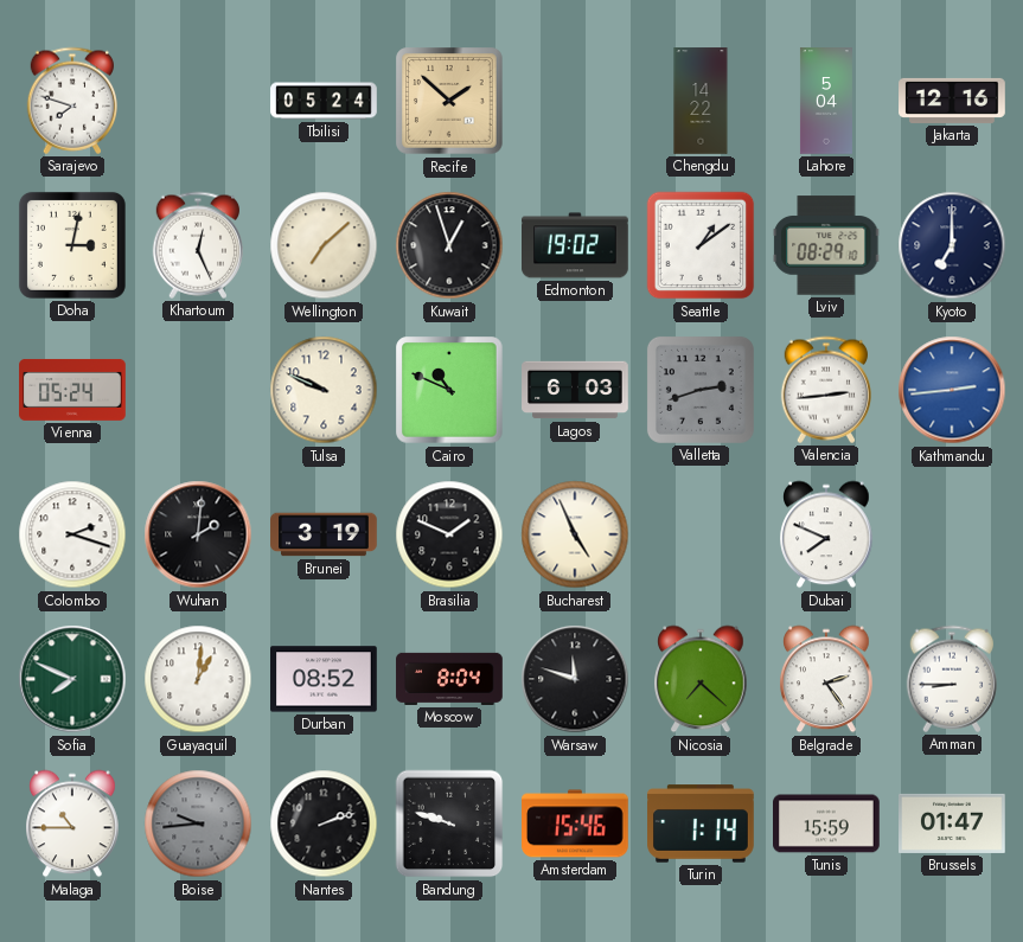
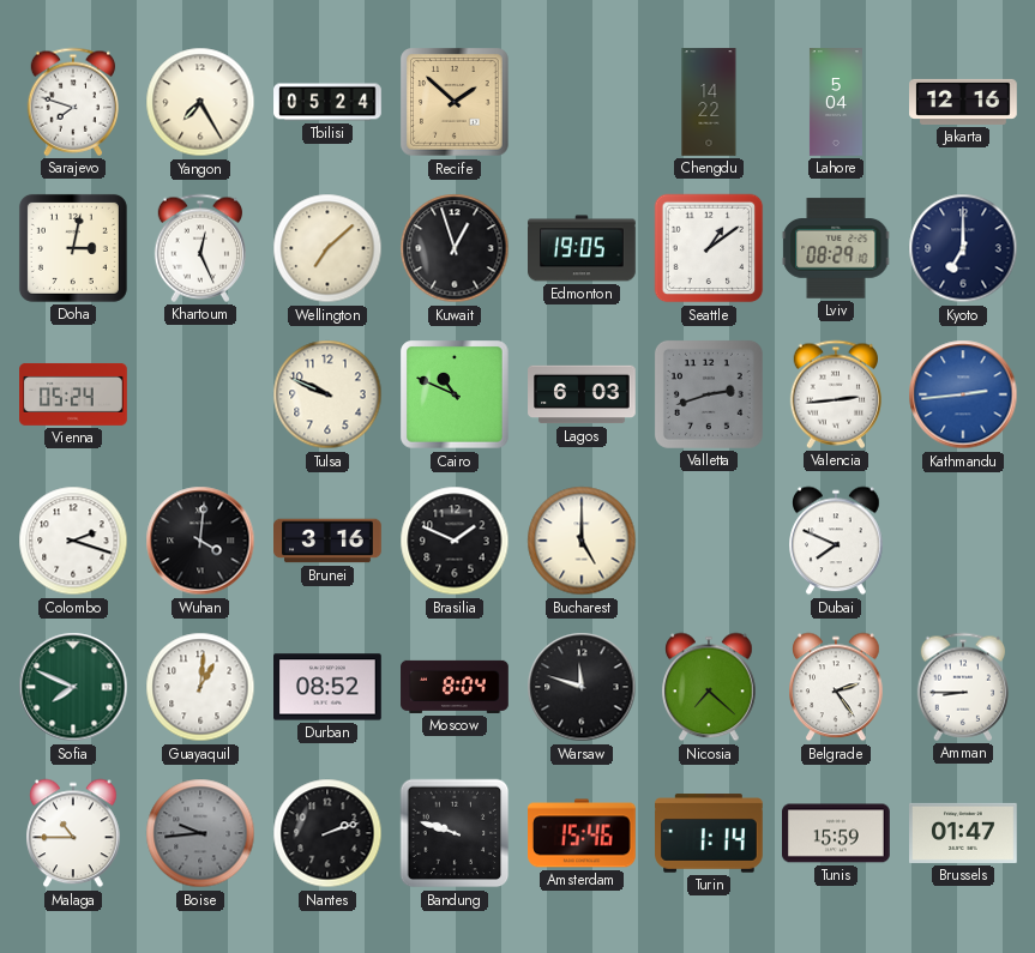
Yangon: none -> 7:25
Edmonton: 19:02 -> 19:05
Wuhan: 2:01 -> 4:01
Brunei: 3:19 -> 3:16
Bucharest: 4:56 -> 5:00
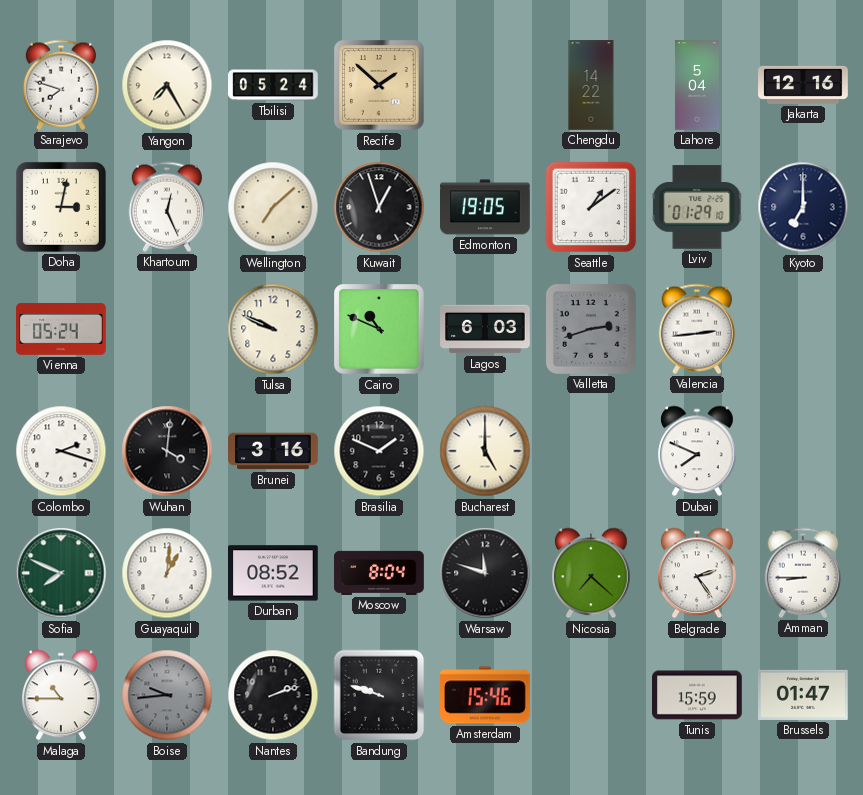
Lviv: 08:29 -> 01:29
Kathmandu: 2:44 -> none
Turin: 1:14 -> none
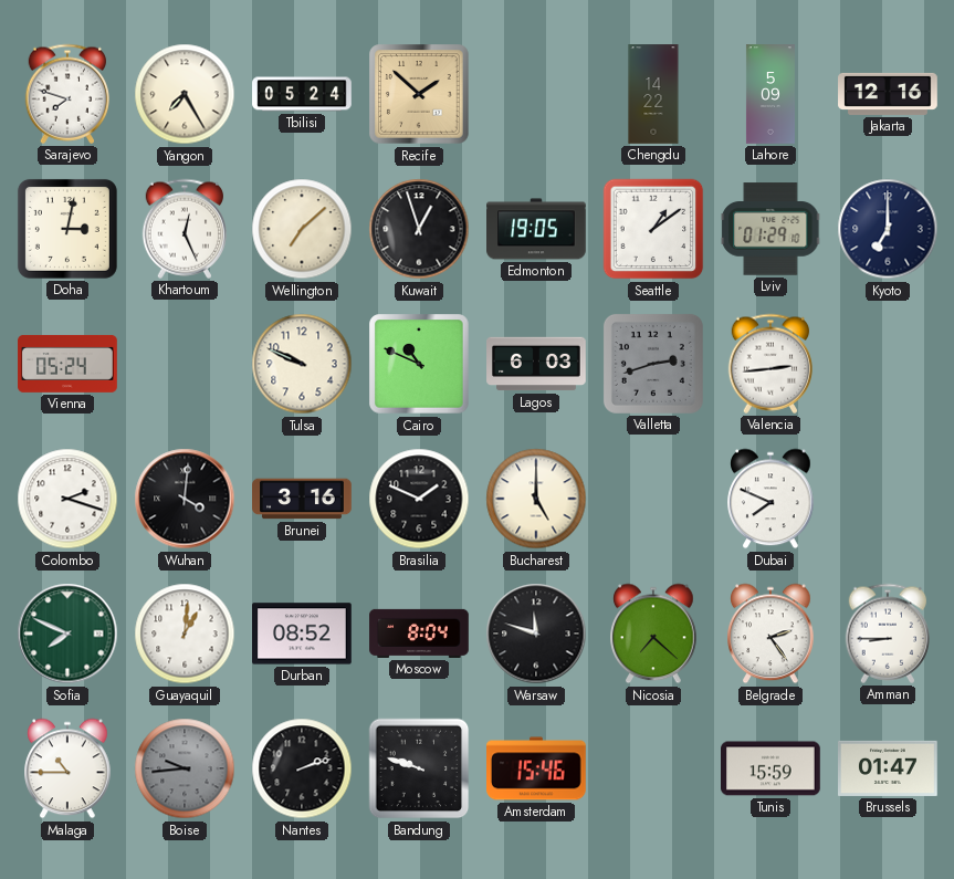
Lahore: 5:04 -> 5:09
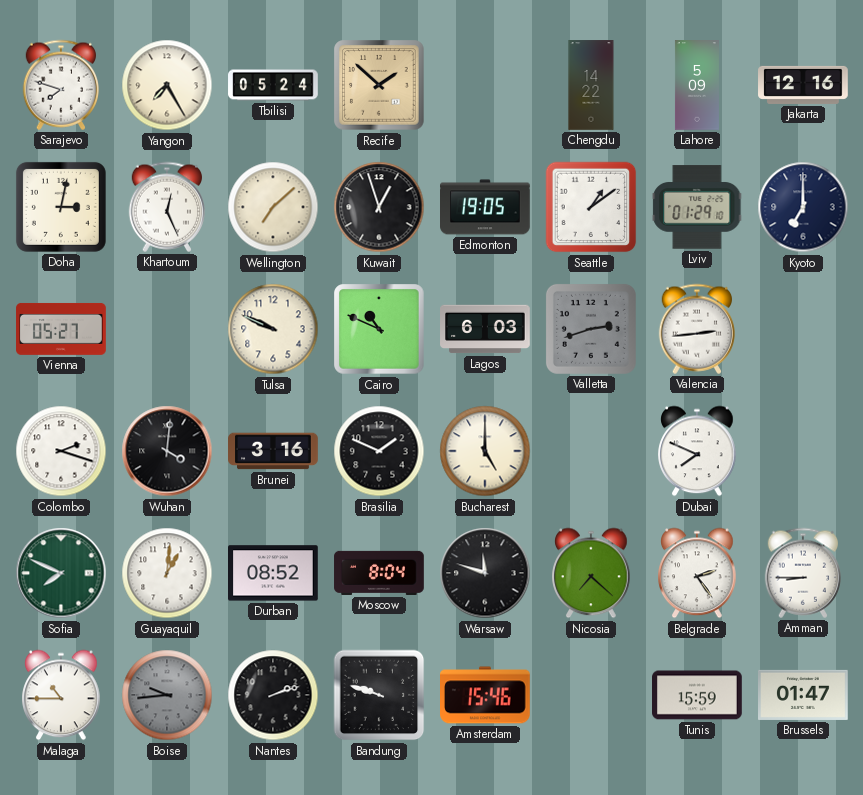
Vienna: 05:24 -> 05:27
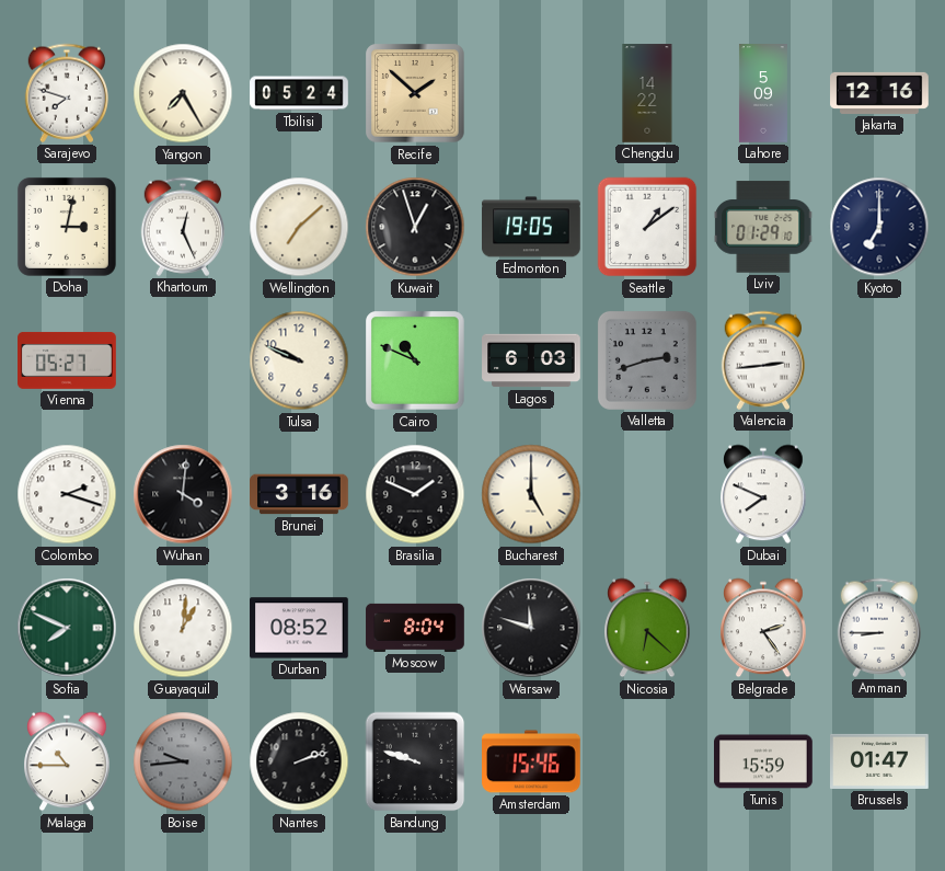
Nicosia: 7:22 -> 6:22
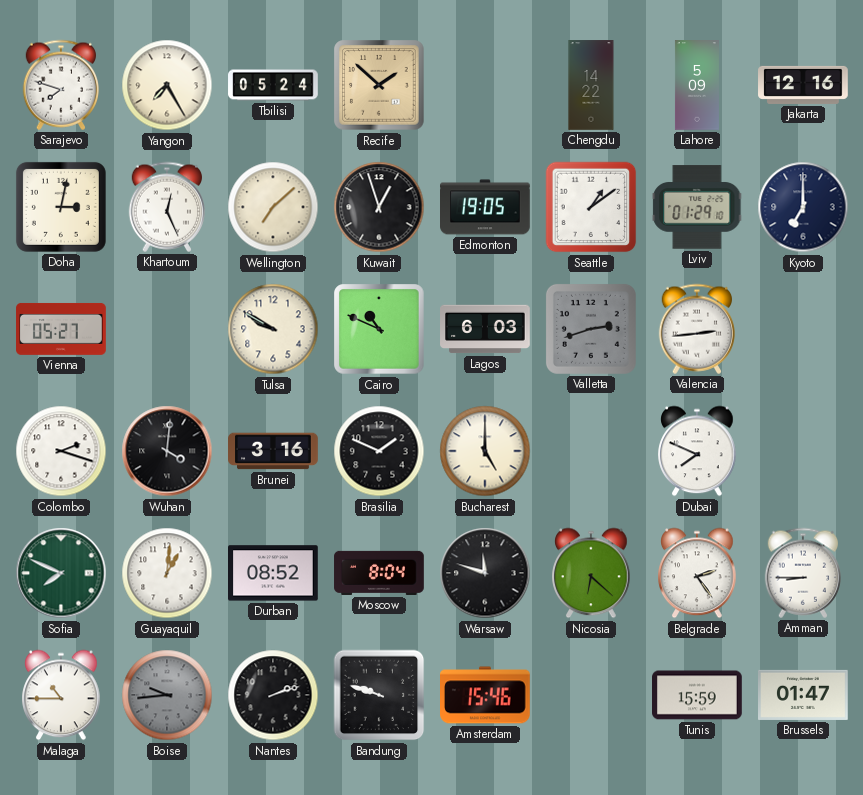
Tulsa: 9:49 -> 9:50
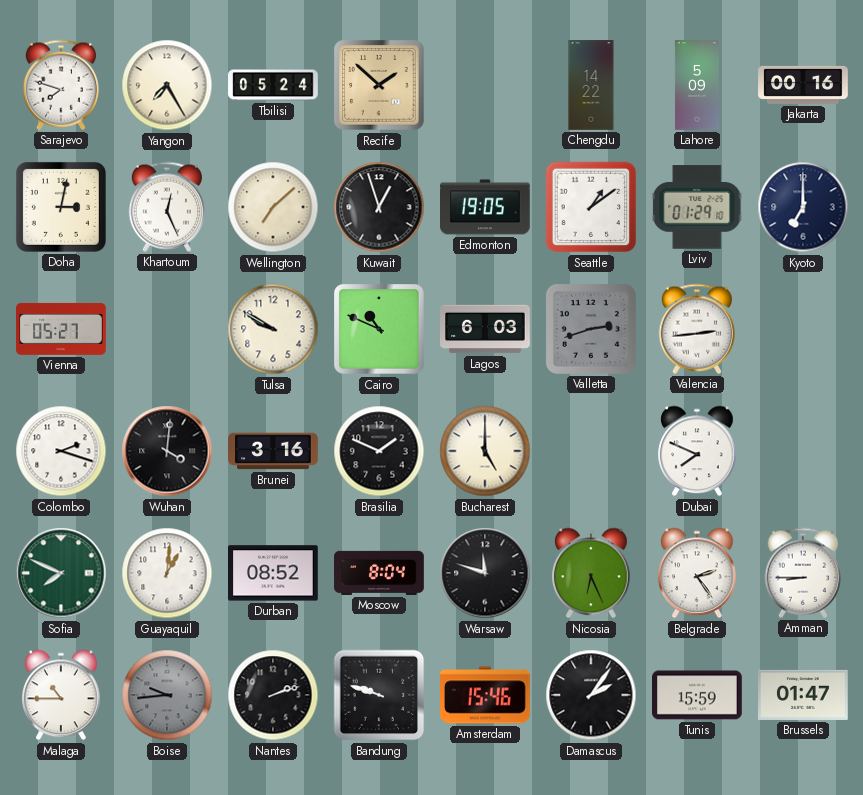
Jakarta: 12:16 -> 00:16
Nicosia: 6:22 -> 6:26
Damascus: none -> 2:06
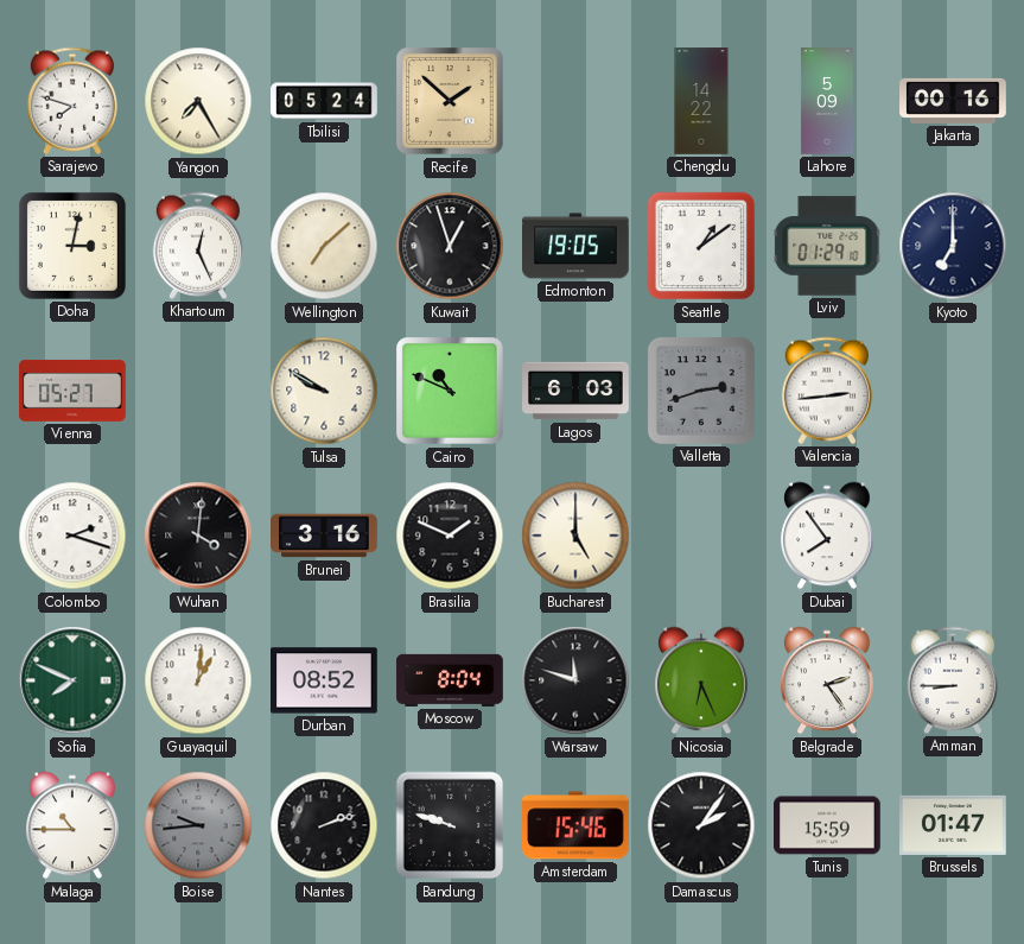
Dubai: 7:49 -> 7:54
